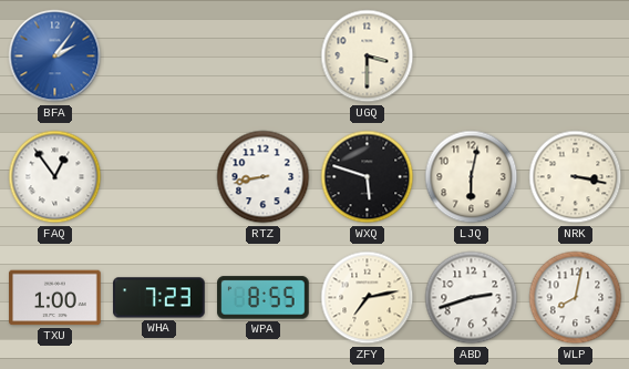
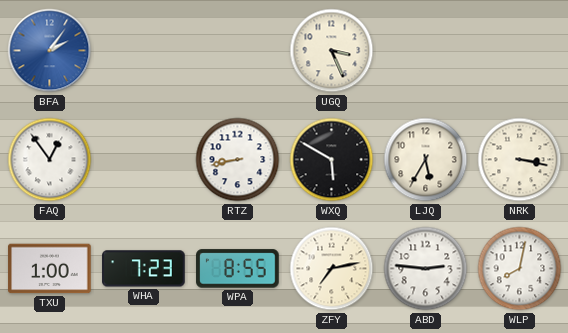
UGQ: 3:30 -> 3:26
WXQ: 5:48 -> 5:50
LJQ: 6:02 -> 5:35
ABD: 2:42 -> 2:46
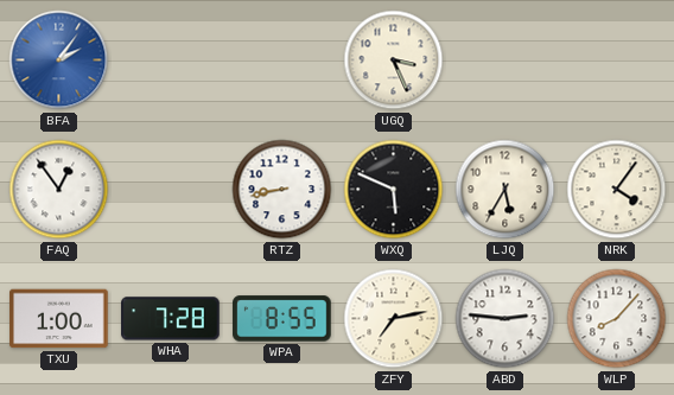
WXQ: 5:50 -> 5:49
NRK: 3:17 -> 4:06
WHA: 7:23 -> 7:28
WLP: 8:02 -> 8:07
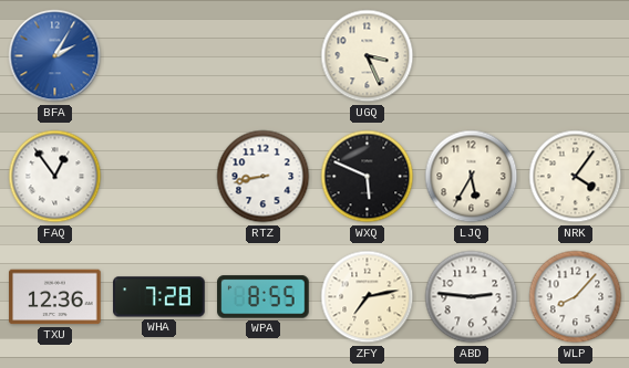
BFA: 2:06 -> 2:05
TXU: 1:00 -> 12:36
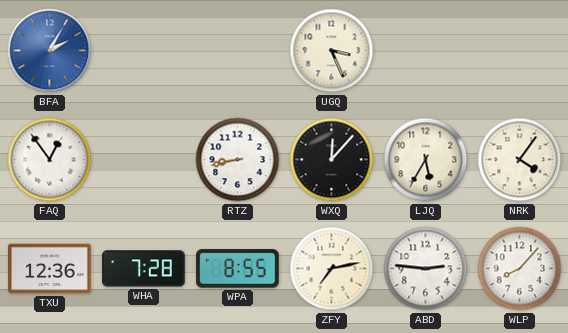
WXQ: 5:49 -> 12:07
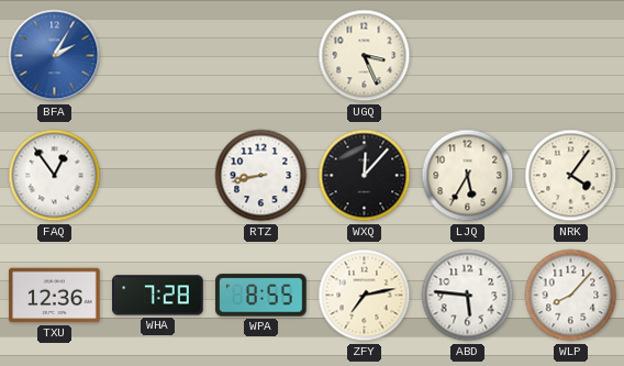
ABD: 2:46 -> 5:46
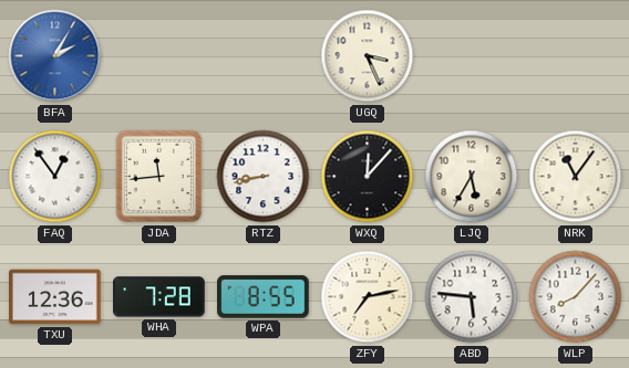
JDA: none -> 11:44
NRK: 4:06 -> 11:06
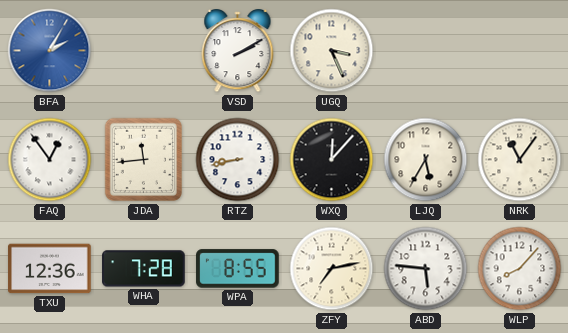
VSD: none -> 2:10
